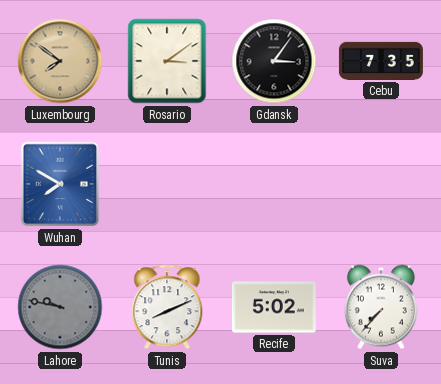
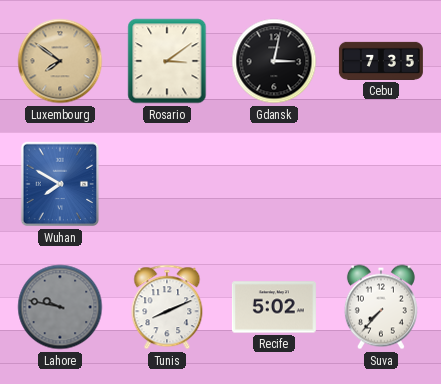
Gdansk: 3:06 -> 3:02
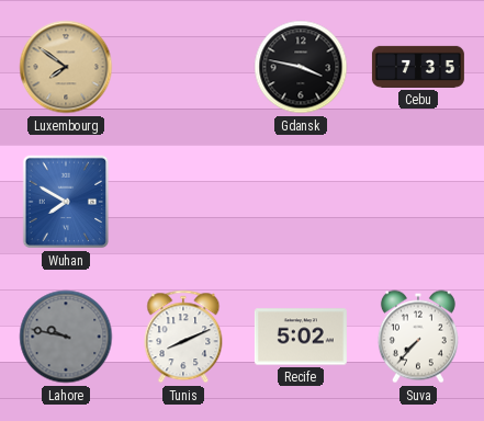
Rosario: 3:09 -> none
Gdansk: 3:02 -> 3:47
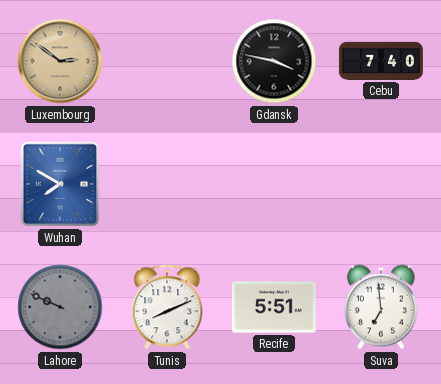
Luxembourg: 7:51 -> 2:51
Cebu: 7:35 -> 7:40
Lahore: 9:47 -> 9:49
Recife: 5:02 -> 5:51
Suva: 7:37 -> 6:59
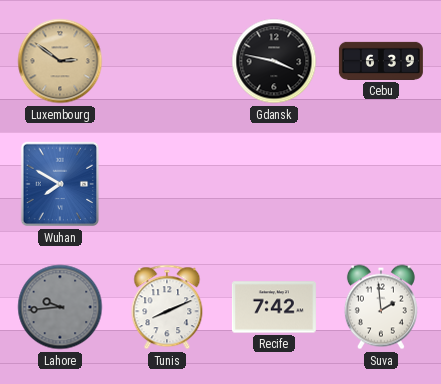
Cebu: 7:40 -> 6:39
Lahore: 9:49 -> 9:44
Recife: 5:51 -> 7:42
Suva: 6:59 -> 1:59
